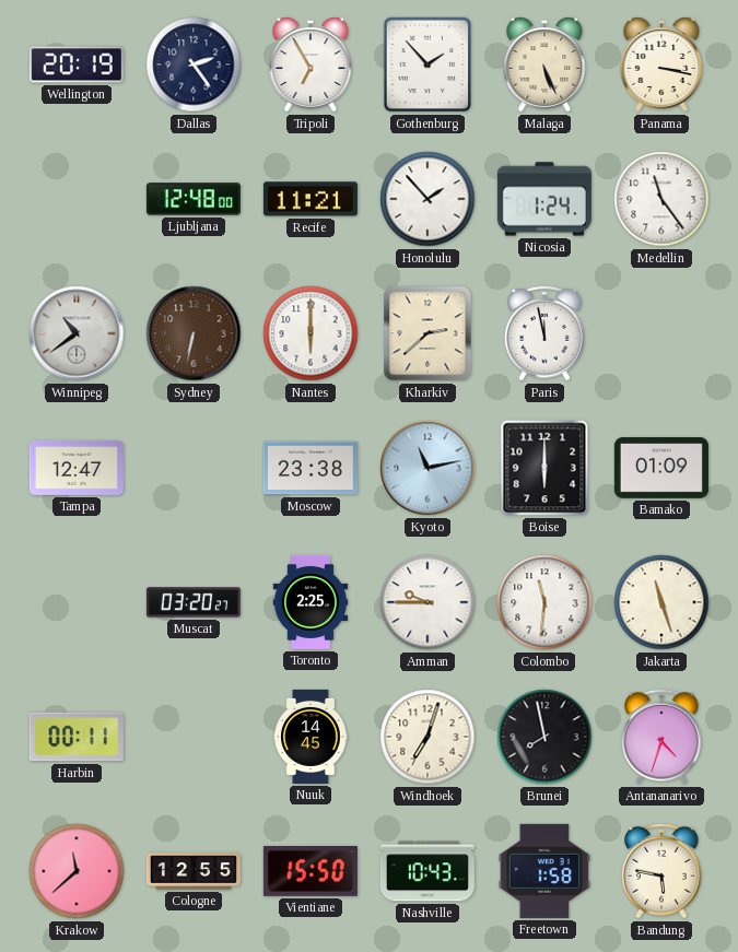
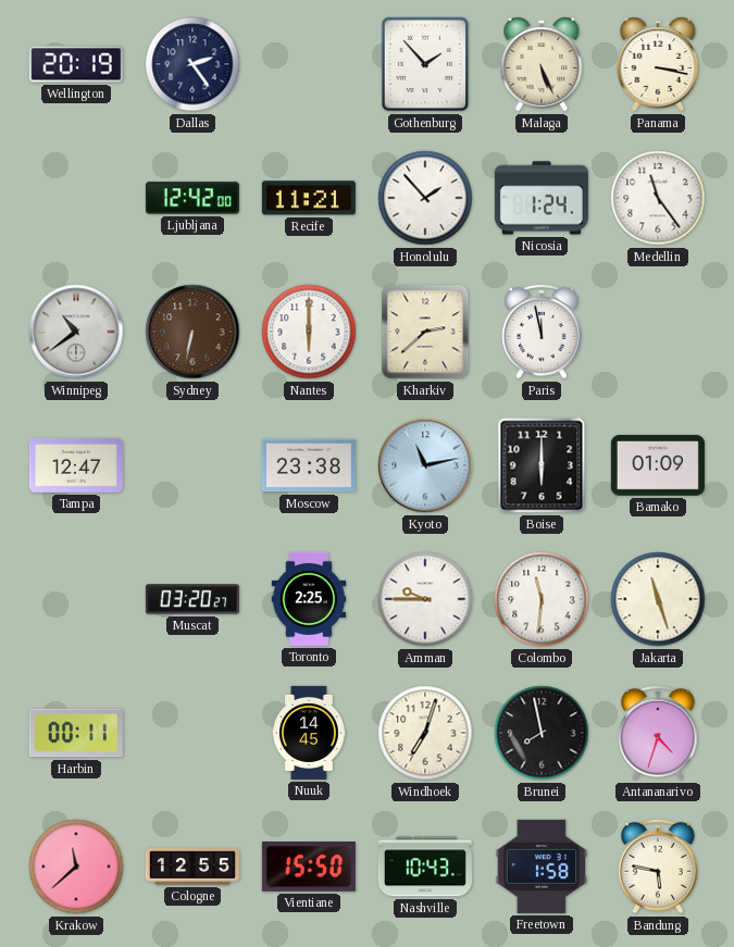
Tripoli: 6:55 -> none
Ljubljana: 12:48 -> 12:42
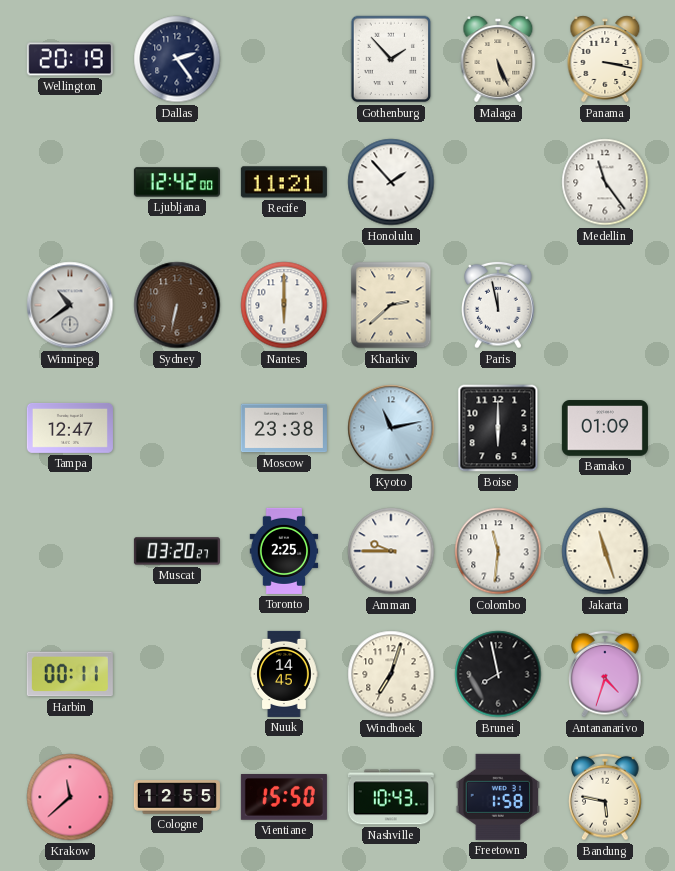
Nicosia: 1:24 -> none
